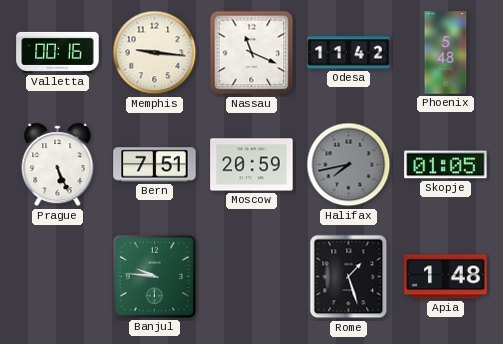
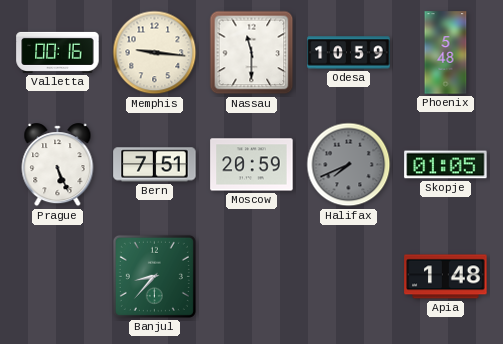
Nassau: 11:19 -> 11:30
Odesa: 11:42 -> 10:59
Halifax: 7:43 -> 7:41
Banjul: 9:46 -> 8:37
Rome: 1:27 -> none
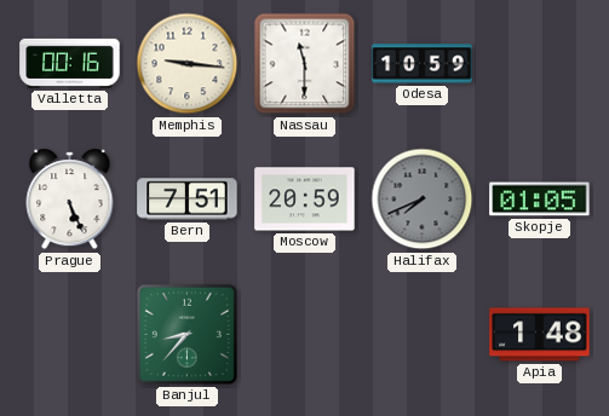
Phoenix: 5:48 -> none
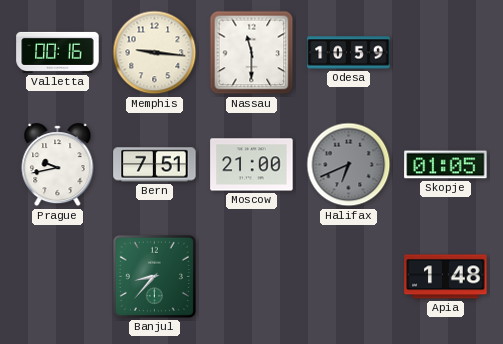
Prague: 5:26 -> 9:43
Moscow: 20:59 -> 21:00
Halifax: 7:41 -> 6:41
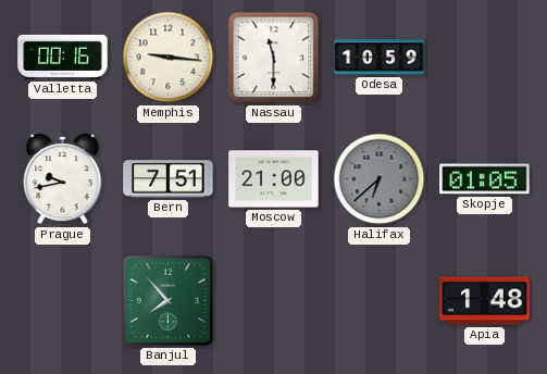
Halifax: 6:41 -> 6:38
Banjul: 8:37 -> 7:53
